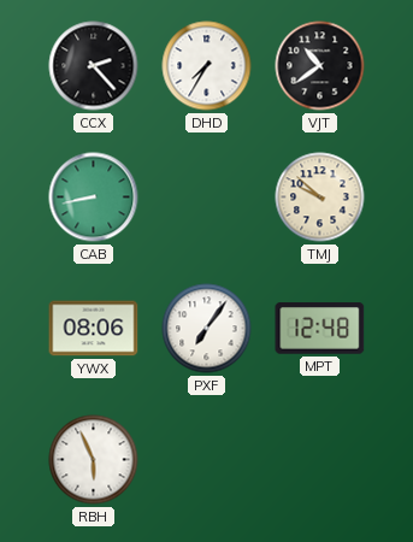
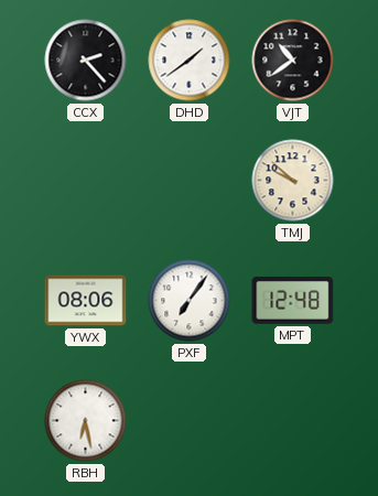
DHD: 7:35 -> 1:39
CAB: 8:43 -> none
RBH: 5:56 -> 6:28
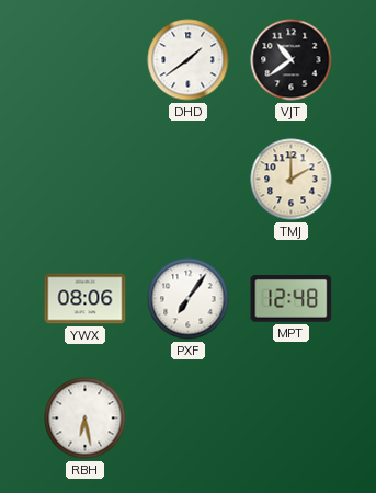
CCX: 2:23 -> none
TMJ: 9:52 -> 2:00
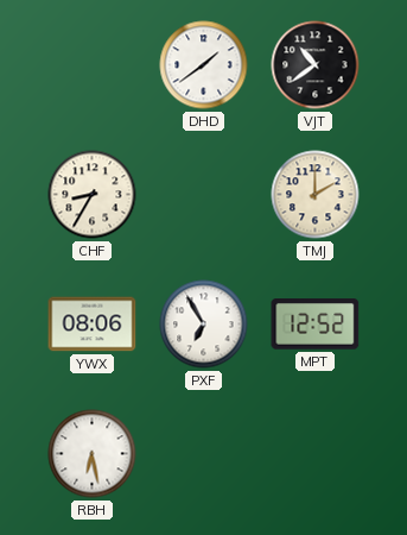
CHF: none -> 8:35
PXF: 7:06 -> 6:55
MPT: 12:48 -> 12:52
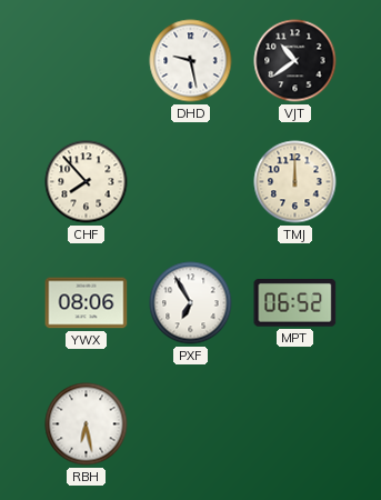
DHD: 1:39 -> 9:28
CHF: 8:35 -> 7:53
TMJ: 2:00 -> 12:00
MPT: 12:52 -> 06:52
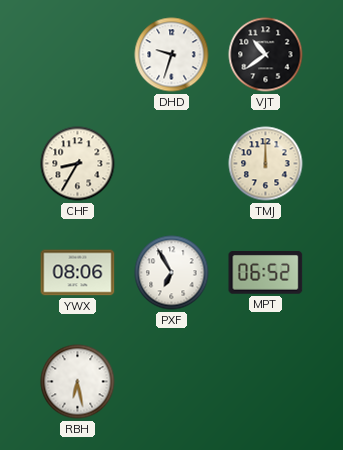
DHD: 9:28 -> 9:33
CHF: 7:53 -> 8:35
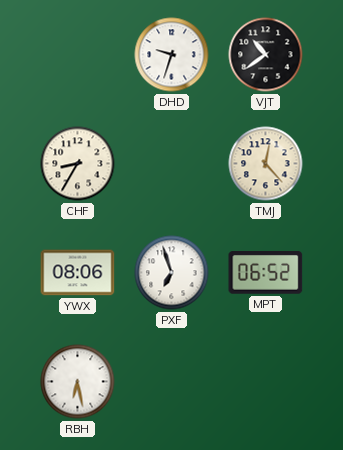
TMJ: 12:00 -> 12:23
PXF: 6:55 -> 6:57
